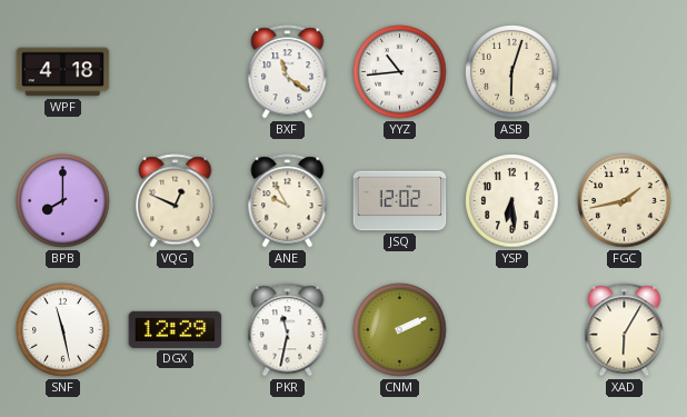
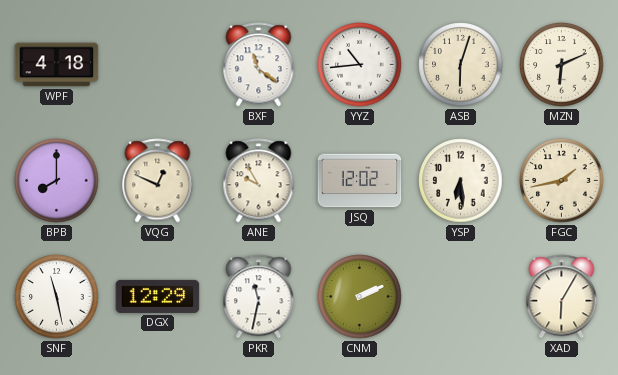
MZN: none -> 6:11
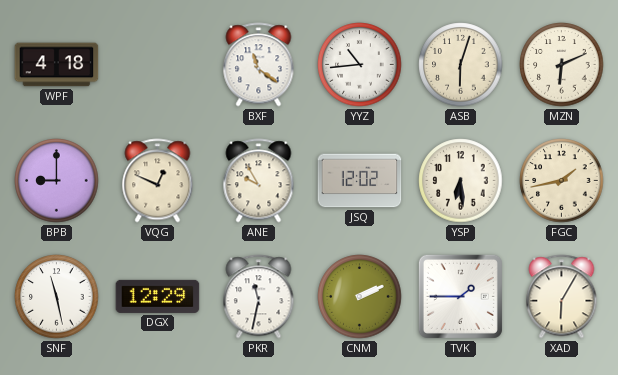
BPB: 8:00 -> 9:00
TVK: none -> 1:45
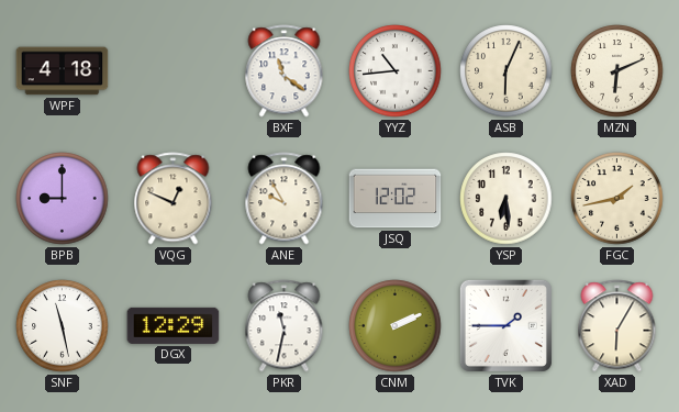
ASB: 6:03 -> 6:04
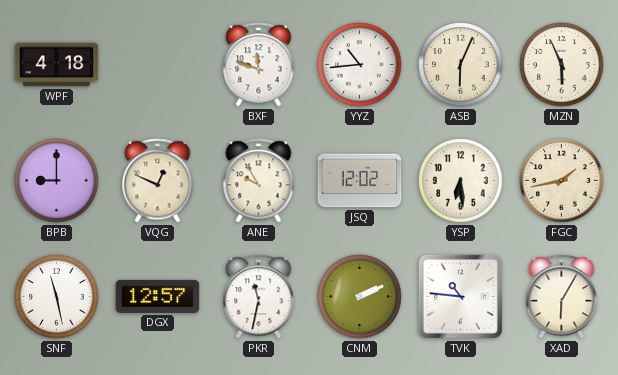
BXF: 11:21 -> 11:48
MZN: 6:11 -> 5:56
DGX: 12:29 -> 12:57
TVK: 1:45 -> 10:46
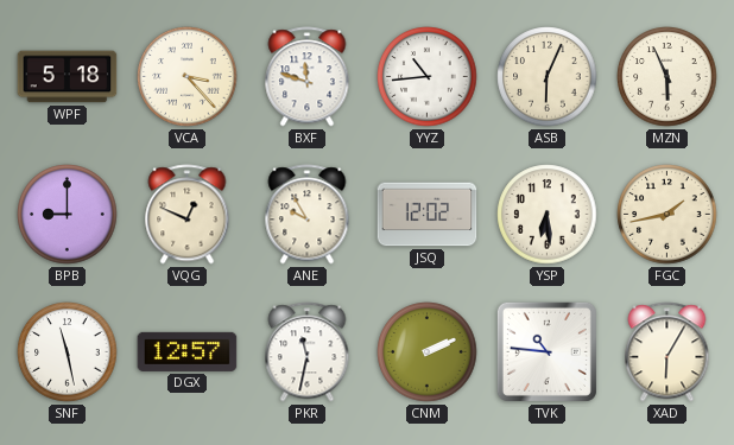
WPF: 4:18 -> 5:18
VCA: none -> 3:23
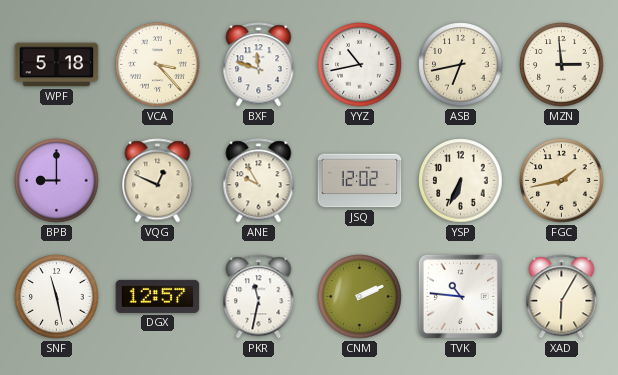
YYZ: 10:44 -> 10:43
ASB: 6:04 -> 6:43
MZN: 5:56 -> 2:59
YSP: 6:29 -> 6:34
